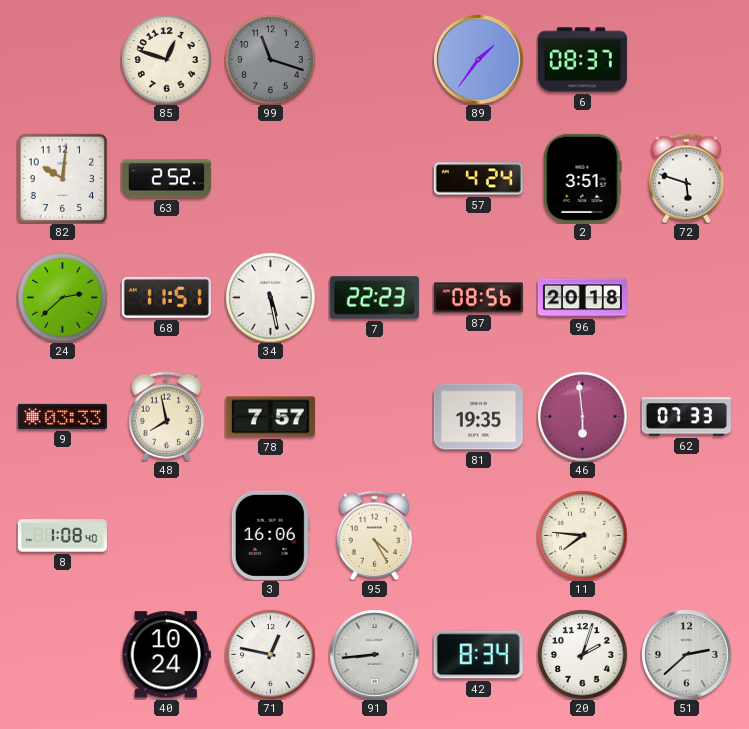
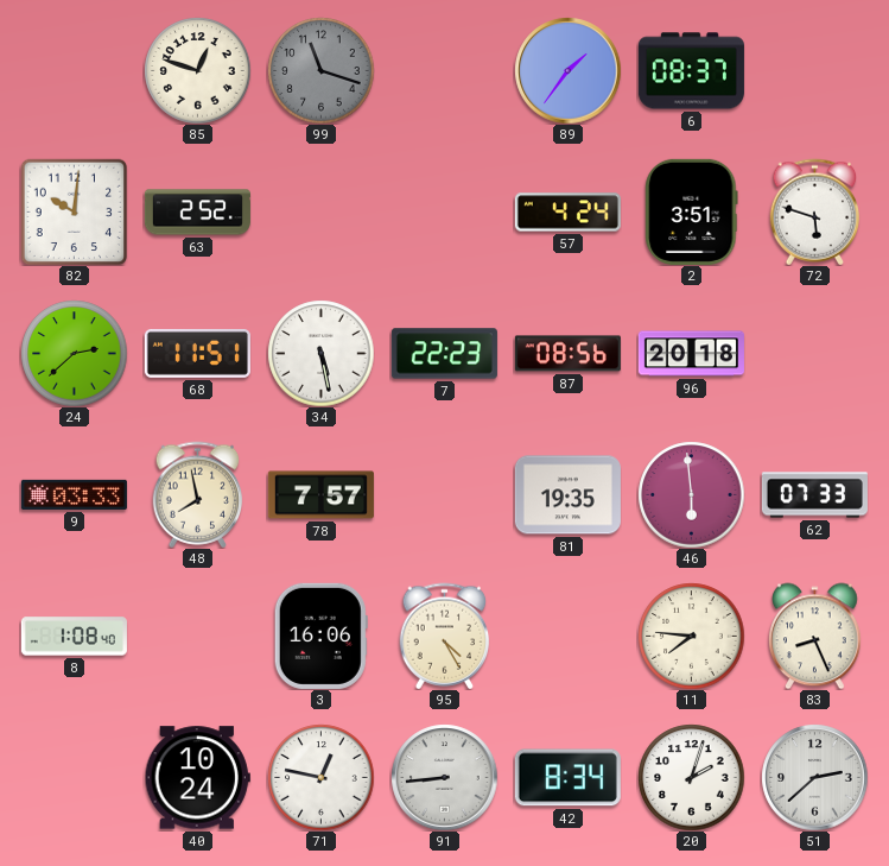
83: none -> 8:26
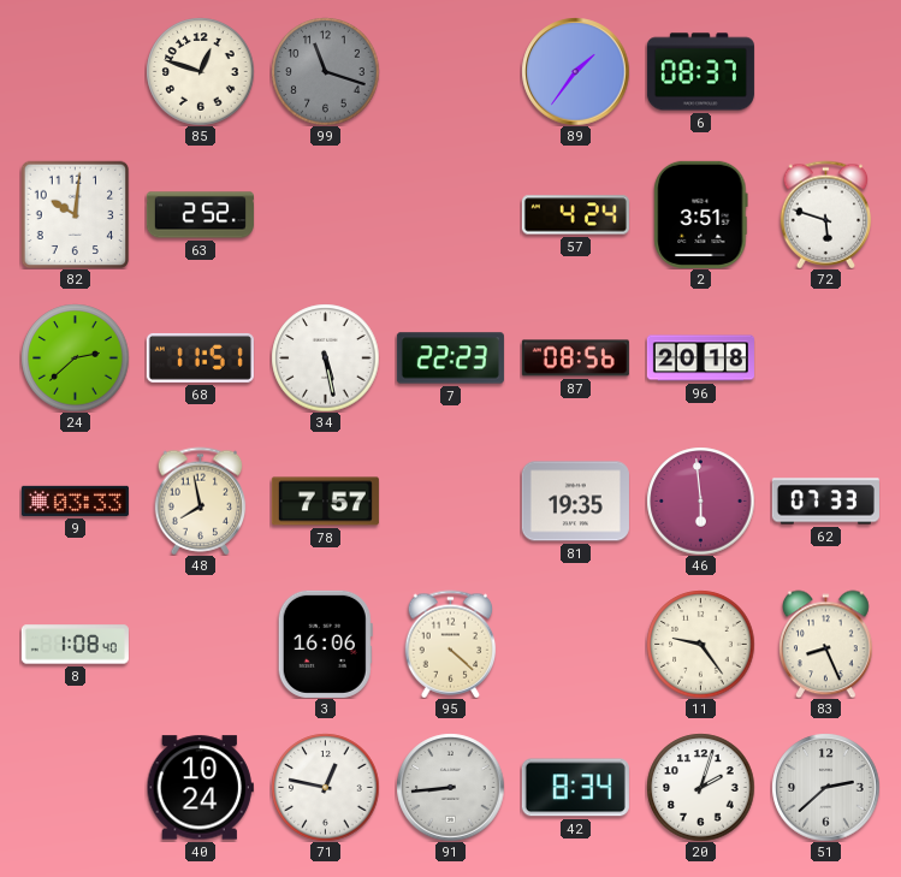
95: 4:25 -> 4:22
11: 7:46 -> 9:24
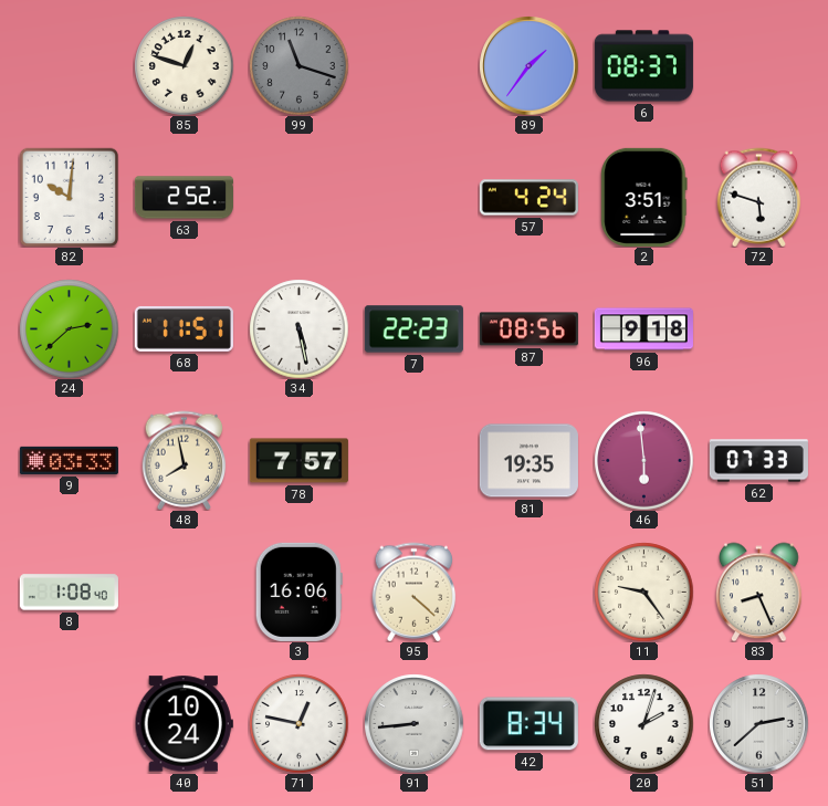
96: 20:18 -> 9:18
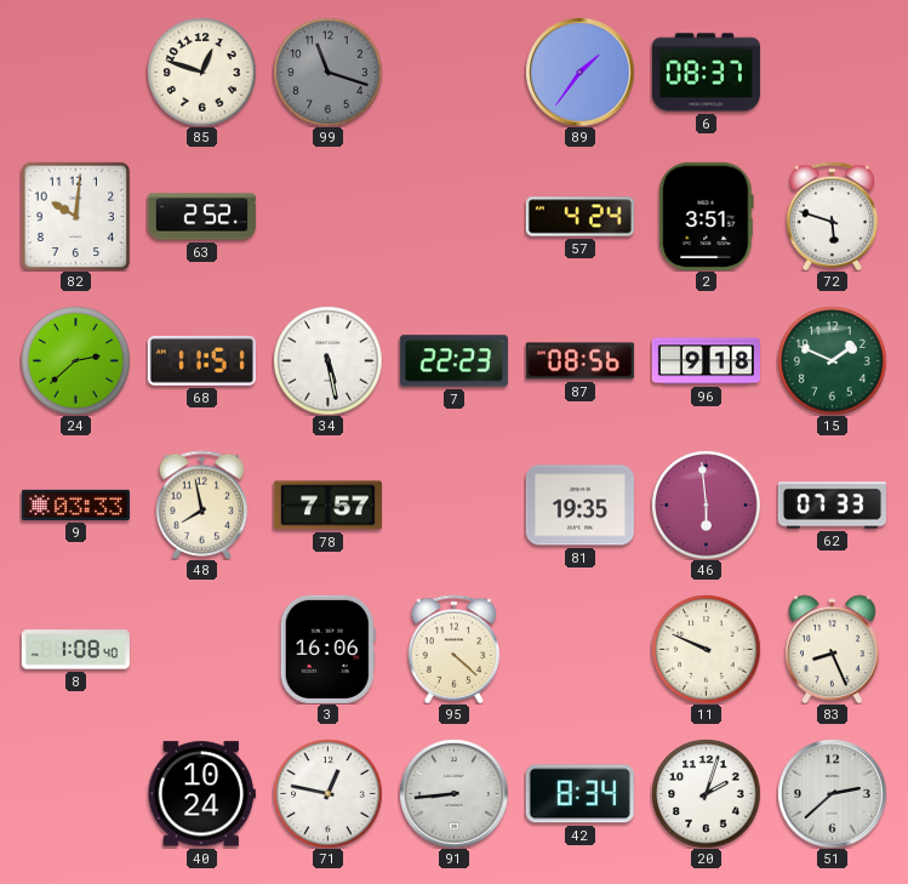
15: none -> 1:49
11: 9:24 -> 9:49
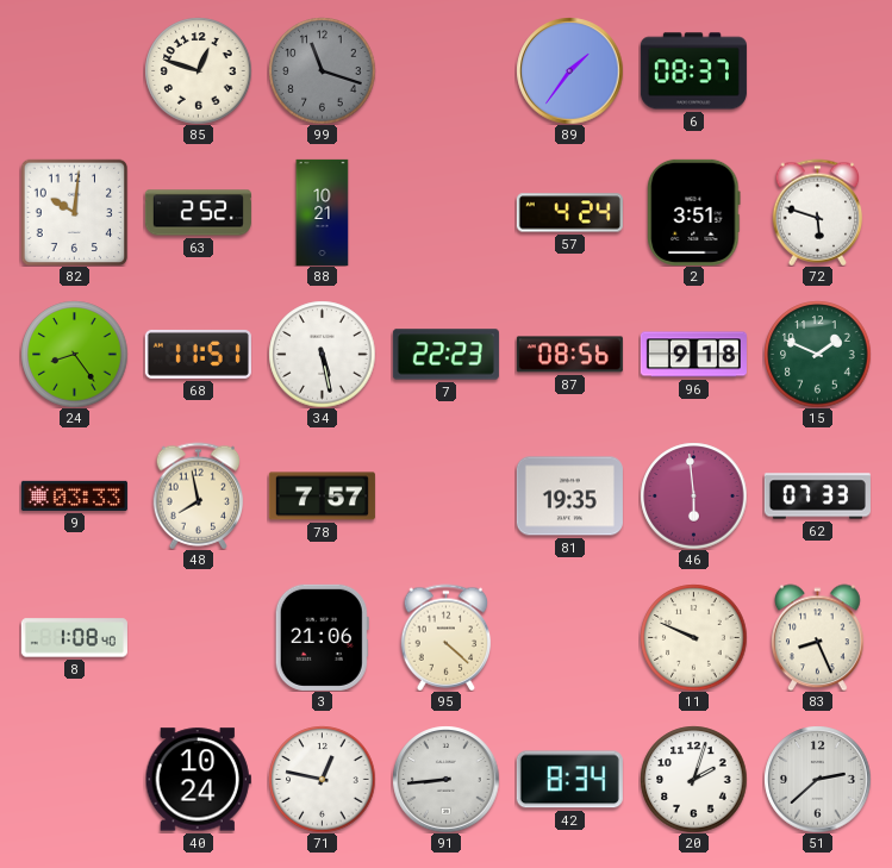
88: none -> 10:21
24: 2:38 -> 8:24
3: 16:06 -> 21:06
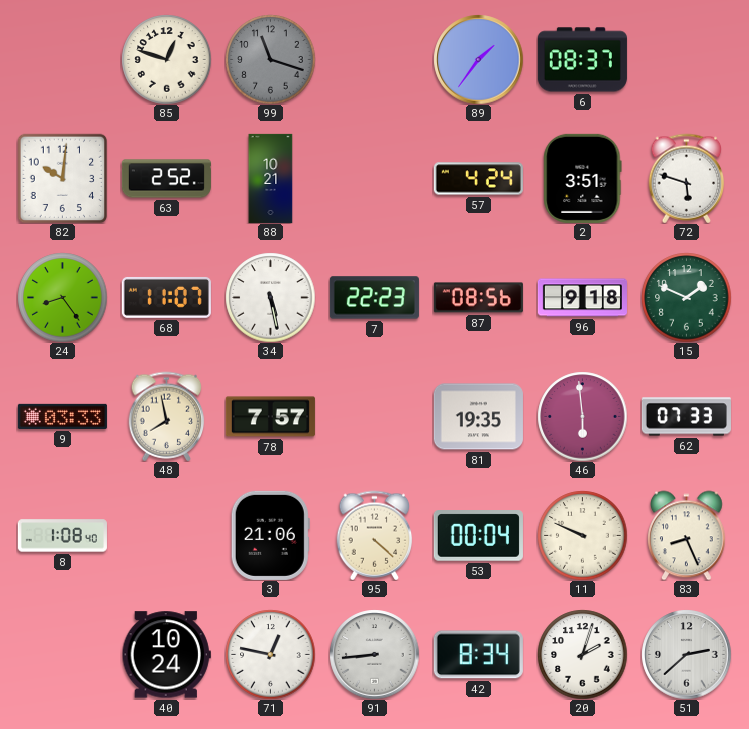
68: 11:51 -> 11:07
53: none -> 00:04
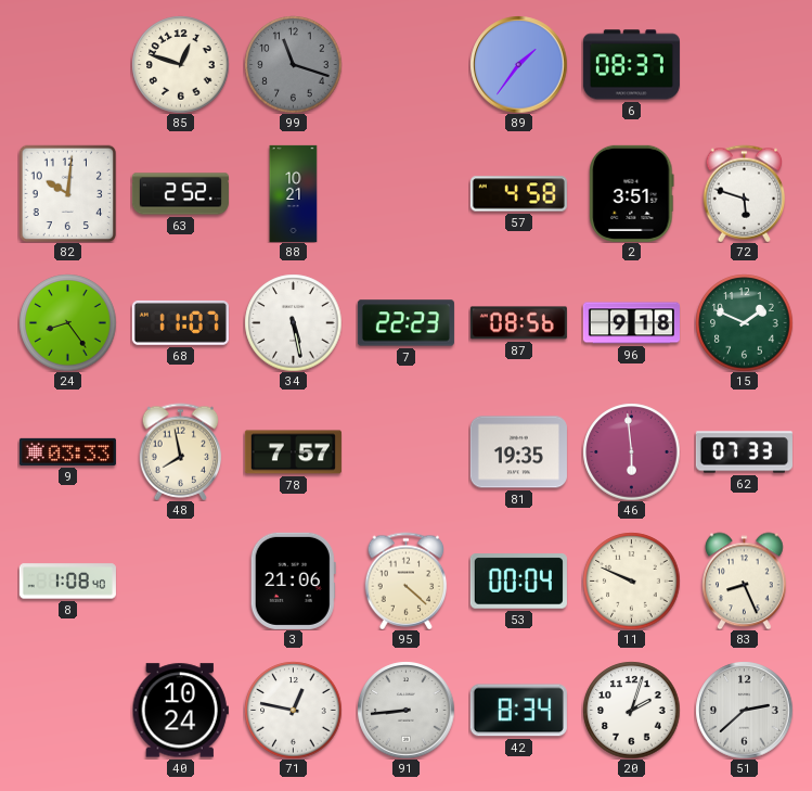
57: 4:24 -> 4:58
